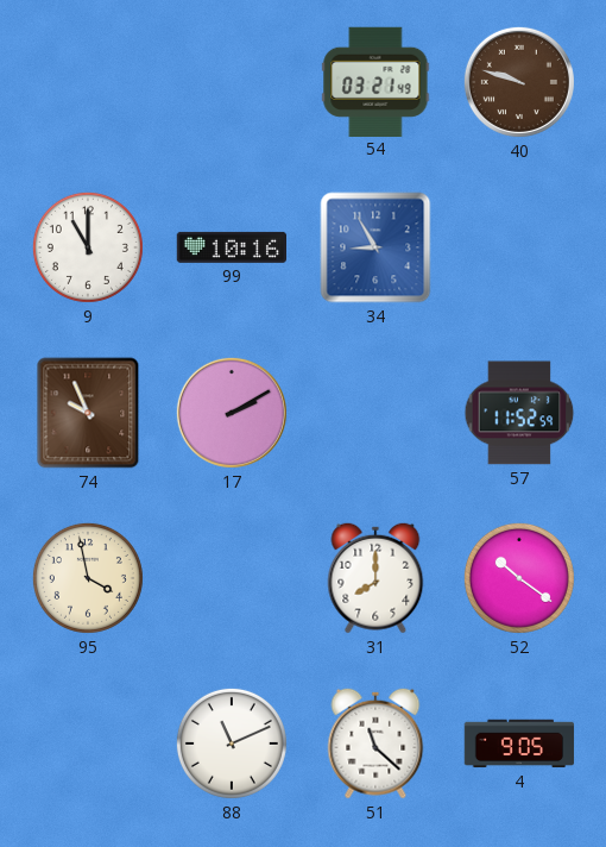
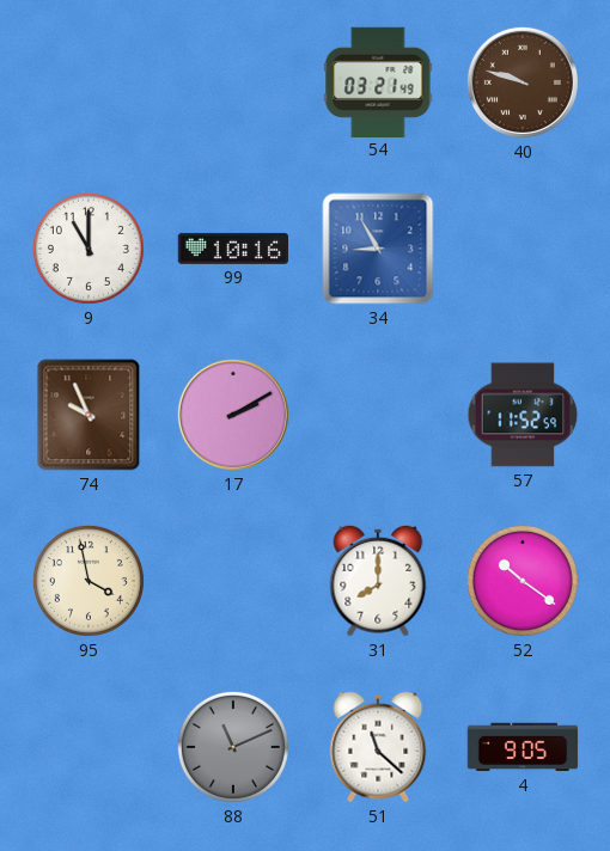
88 dial: white -> grey
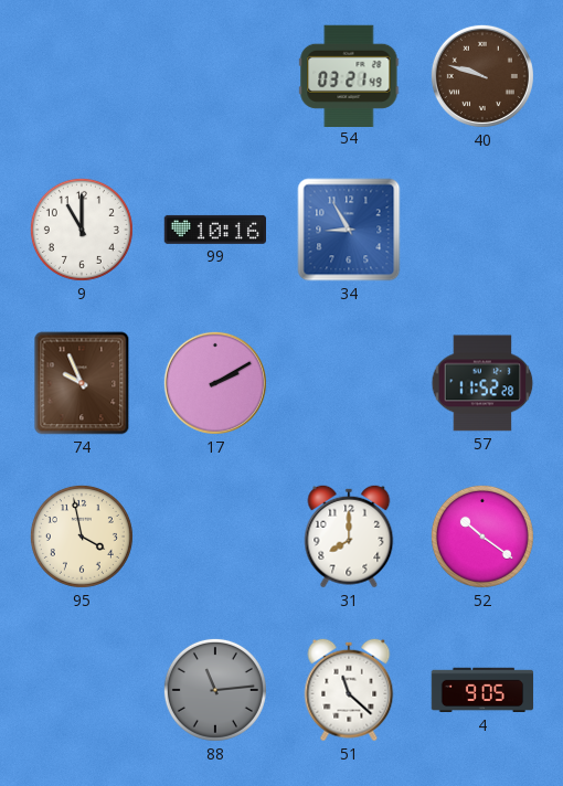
57: 11:52:59 -> 11:52:28
88: 11:11 -> 11:14
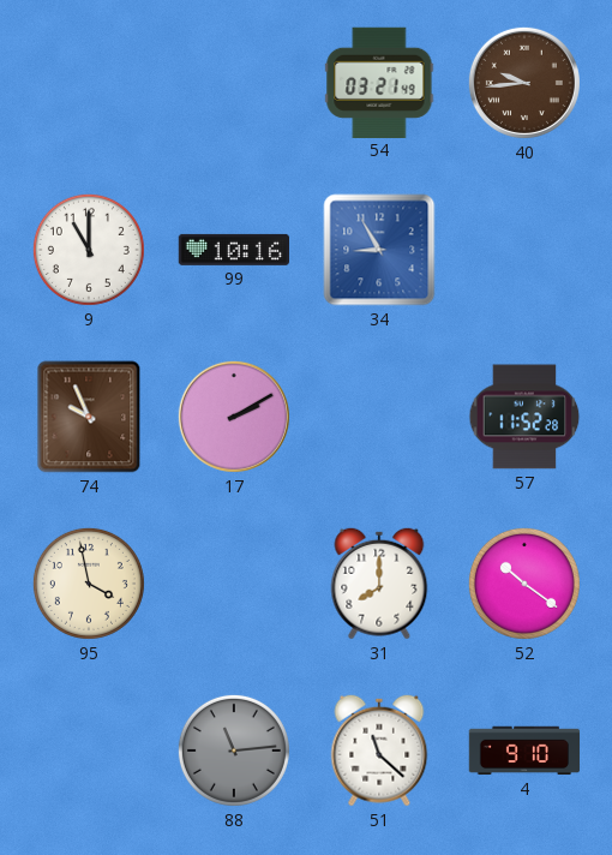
40: 9:48 -> 9:44
4: 9:05 -> 9:10
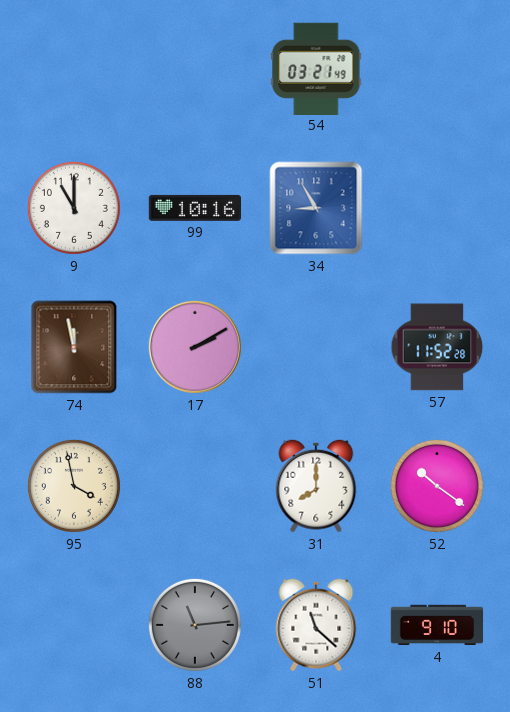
40: 9:44 -> none
74: 9:56 -> 11:58
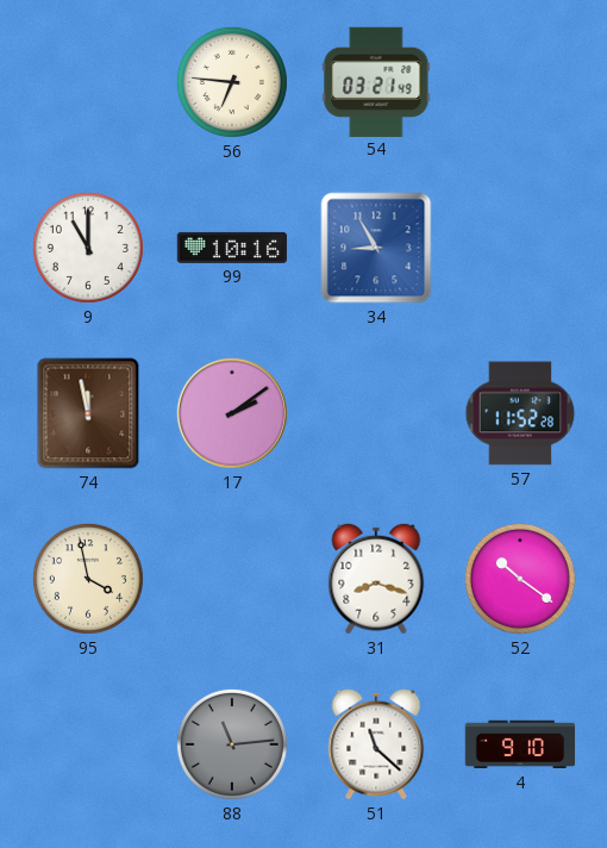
56: none -> 6:46
17: 2:10 -> 2:09
31: 8:00 -> 8:18
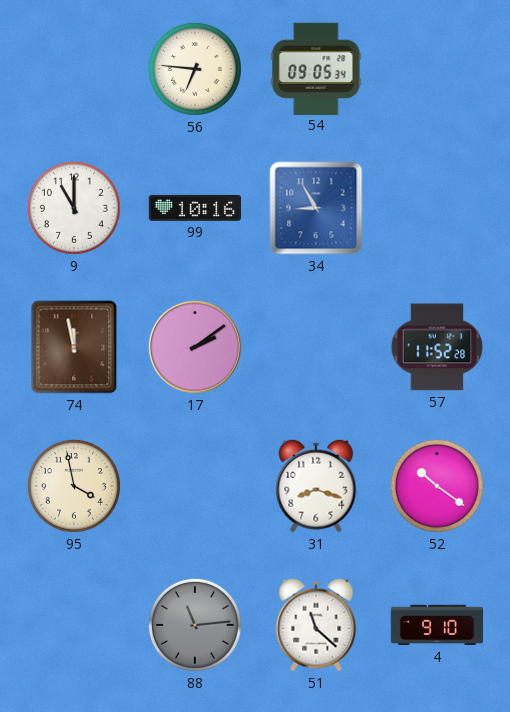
54: 03:21 -> 09:05
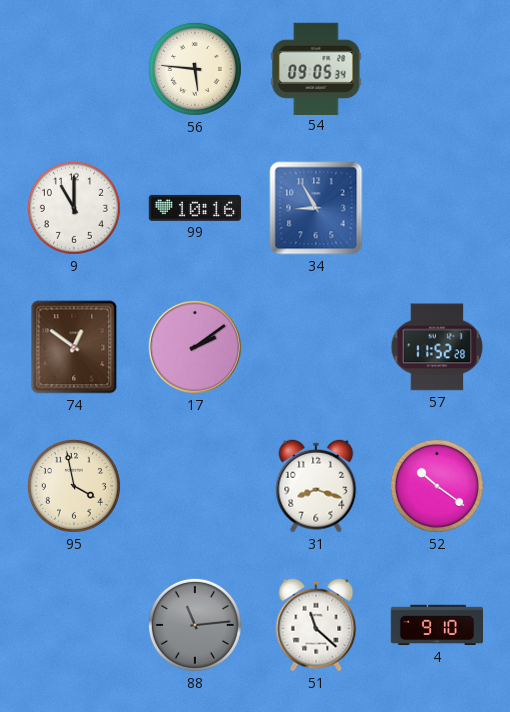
56: 6:46 -> 5:46
74: 11:58 -> 12:51
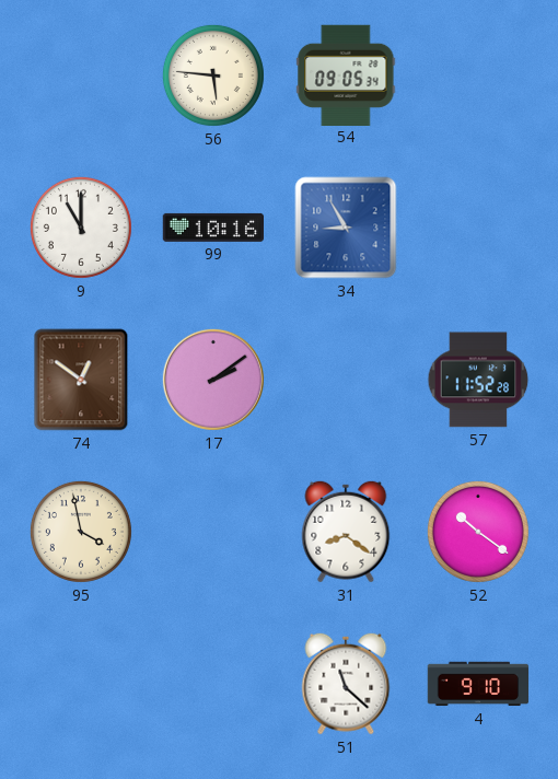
31: 8:18 -> 8:21
88: 11:14 -> none
